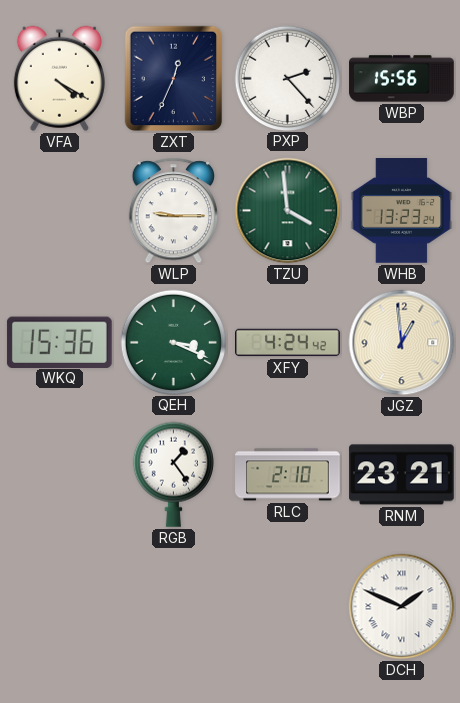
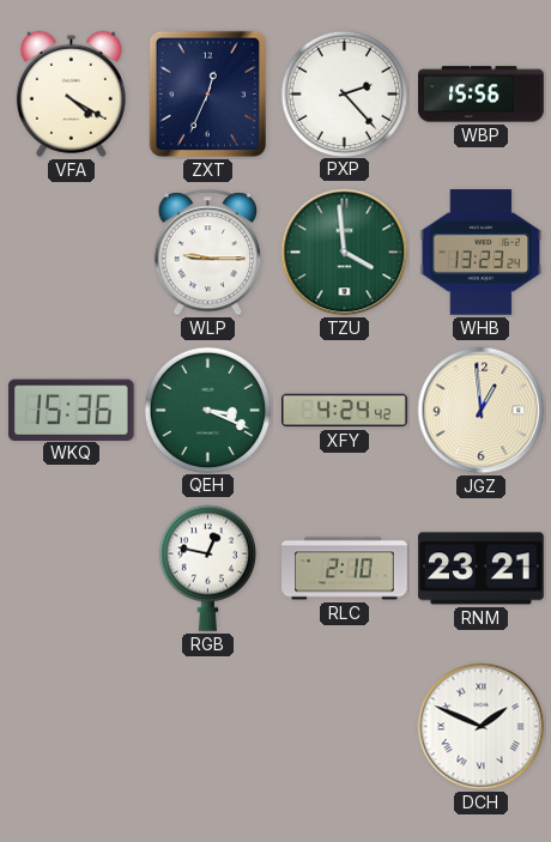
RGB: 1:24 -> 12:47
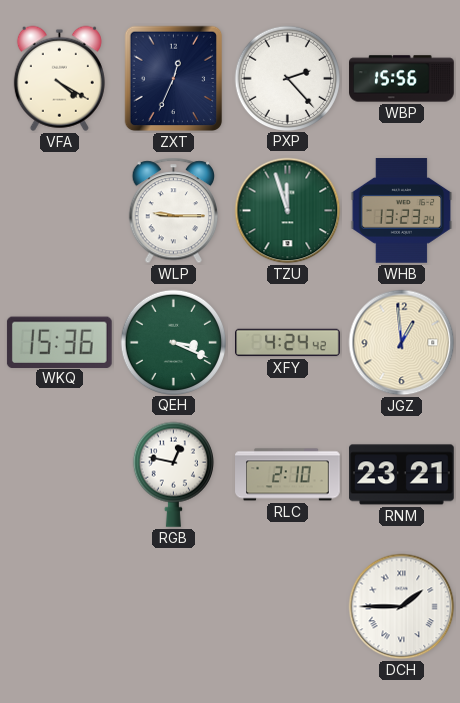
TZU: 3:59 -> 11:57
DCH: 1:49 -> 1:45
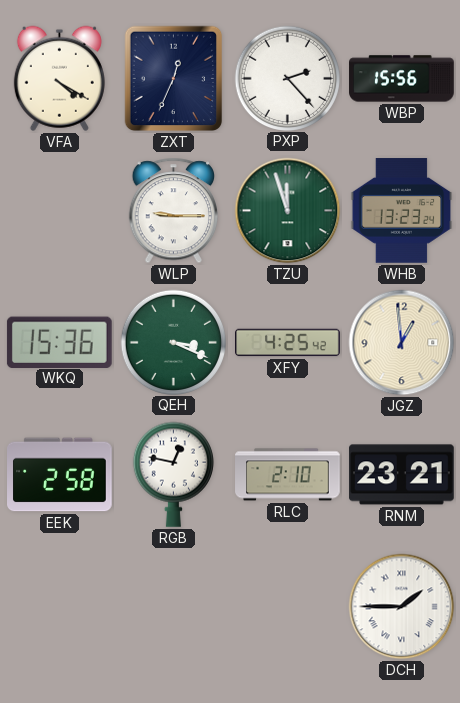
XFY: 4:24 -> 4:25
EEK: none -> 2:58
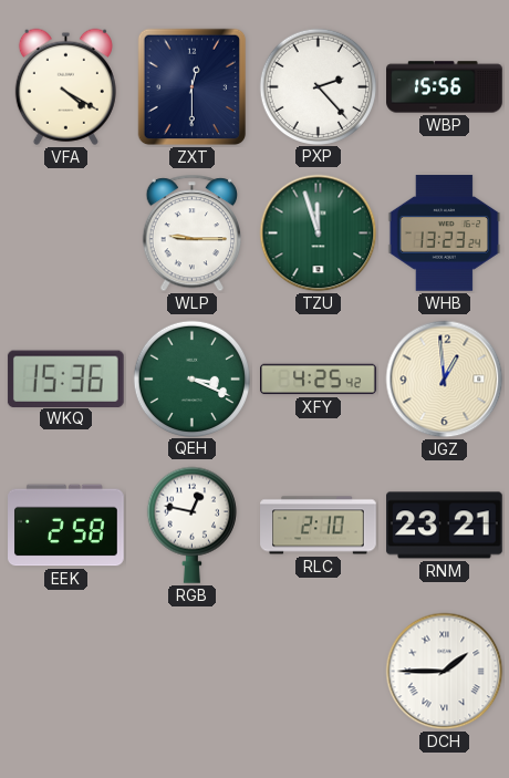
ZXT: 12:34 -> 12:30
